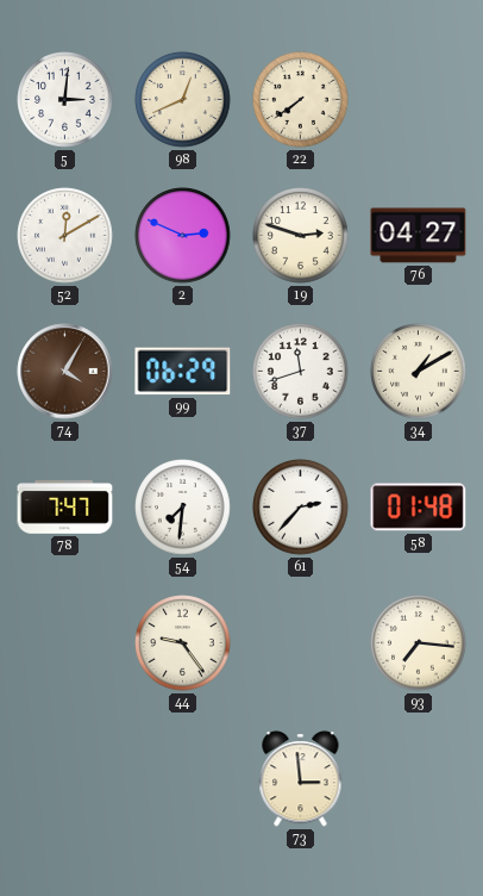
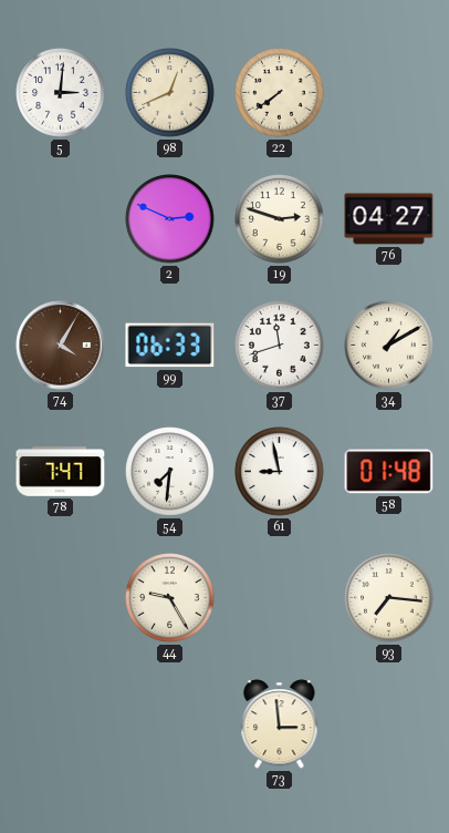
52: 12:10 -> none
99: 06:29 -> 06:33
61: 2:37 -> 8:58
44: 9:24 -> 9:25
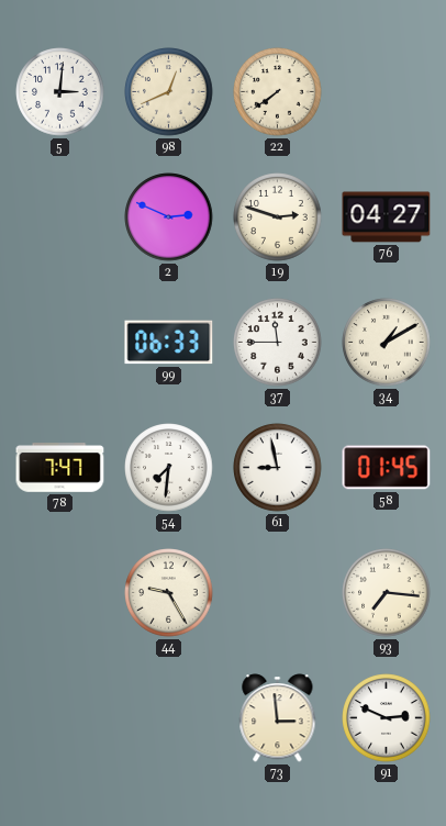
74: 4:05 -> none
37: 11:42 -> 11:45
58: 01:48 -> 01:45
91: none -> 2:49
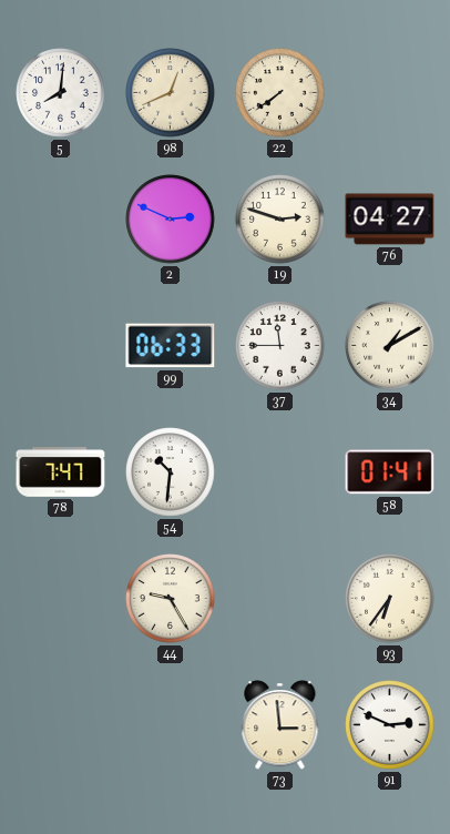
5: 3:01 -> 8:01
54: 7:31 -> 10:31
61: 8:58 -> none
58: 01:45 -> 01:41
93: 7:16 -> 6:36
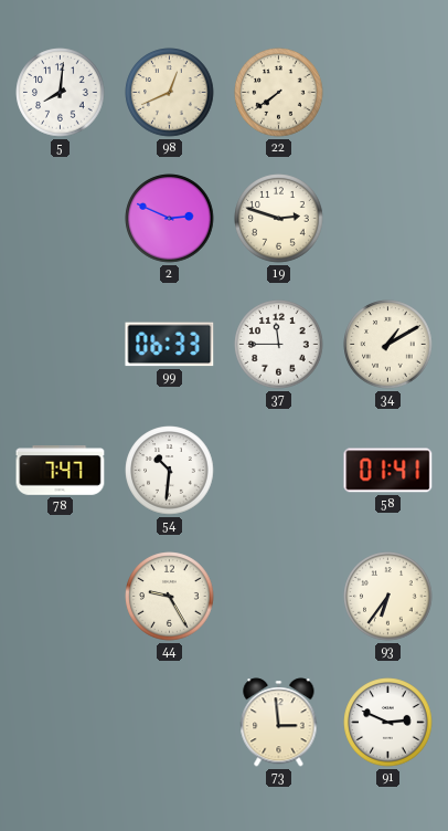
76: 04:27 -> none
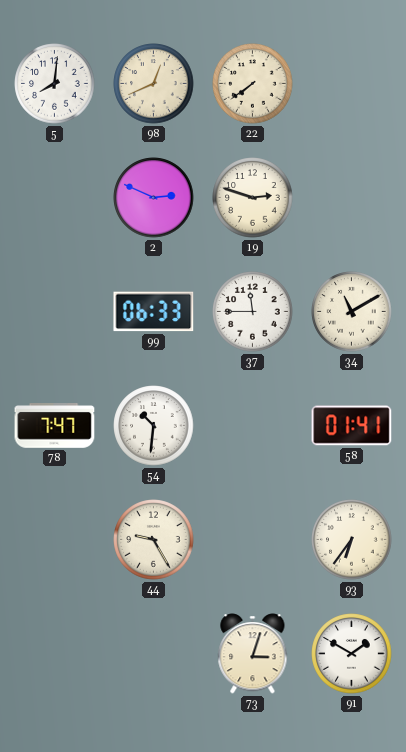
34: 1:10 -> 11:10
73: 2:59 -> 3:03
91: 2:49 -> 1:50
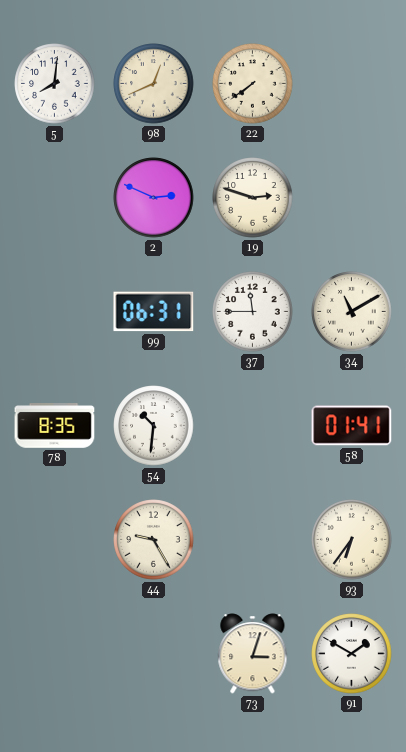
99: 06:33 -> 06:31
78: 7:47 -> 8:35
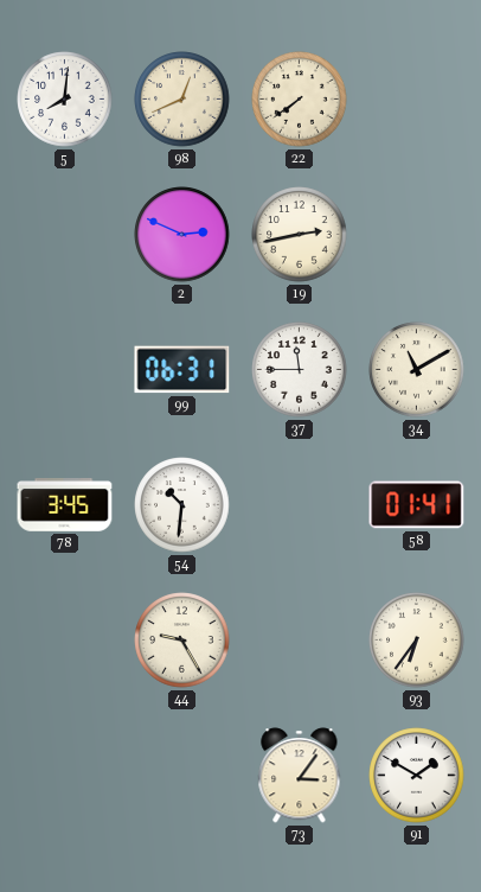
19: 2:48 -> 2:43
78: 8:35 -> 3:45
73: 3:03 -> 3:06
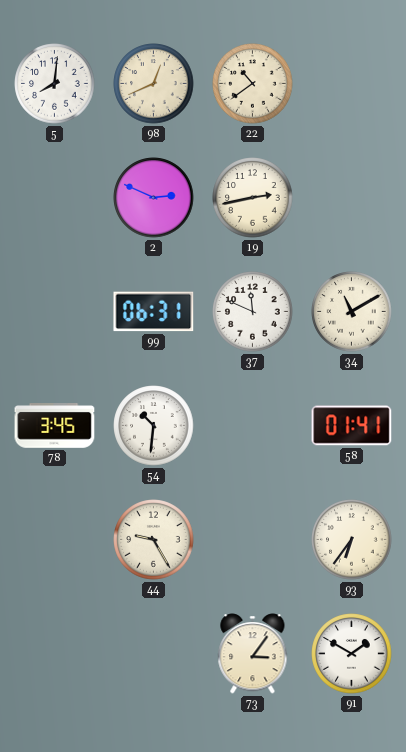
22: 7:39 -> 10:39
37: 11:45 -> 11:49
